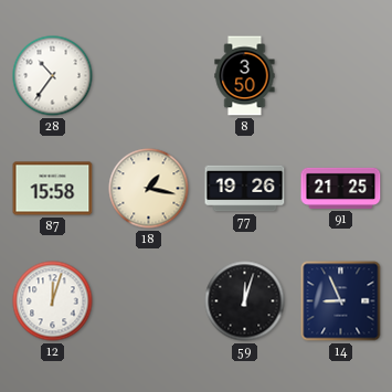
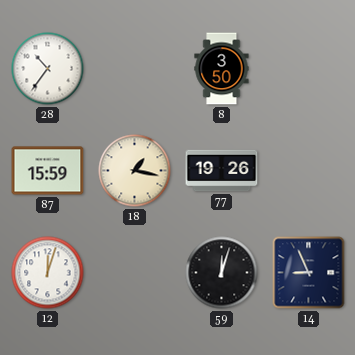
87: 15:58 -> 15:59
91: 21:25 -> none
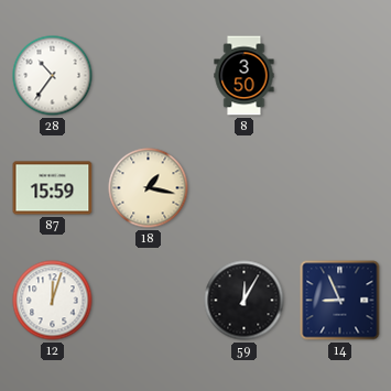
77: 19:26 -> none
59: 12:03 -> 12:05
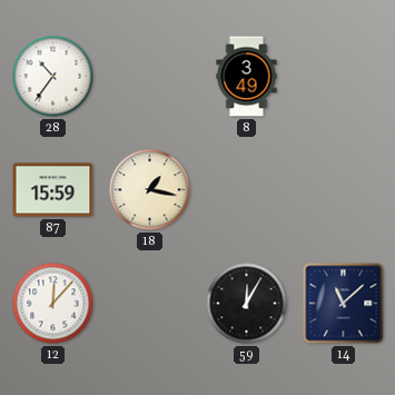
8: 3:50 -> 3:49
12: 12:03 -> 12:07
14: 8:56 -> 11:08
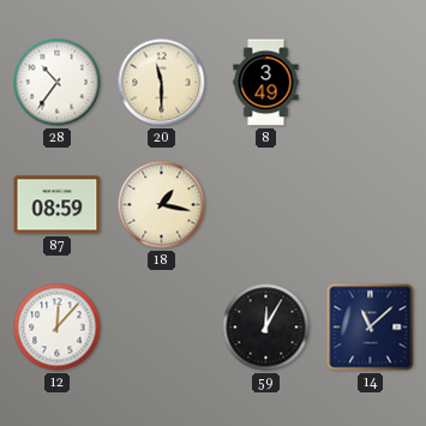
20: none -> 11:30
87: 15:59 -> 08:59
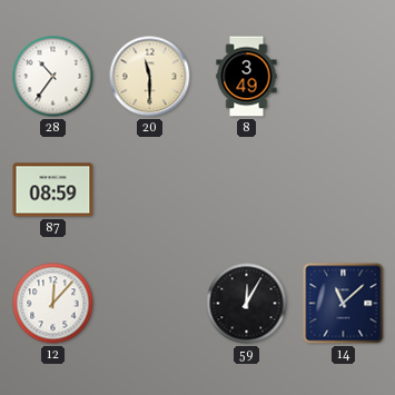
18: 1:17 -> none
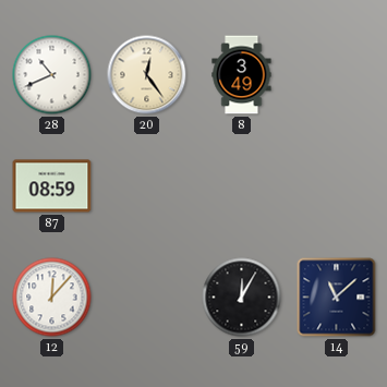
28: 10:36 -> 10:41
20: 11:30 -> 12:24
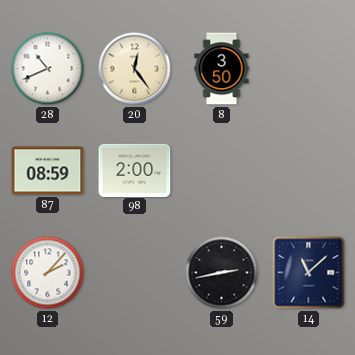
8: 3:49 -> 3:50
98: none -> 2:00
12: 12:07 -> 2:07
59: 12:05 -> 2:43
